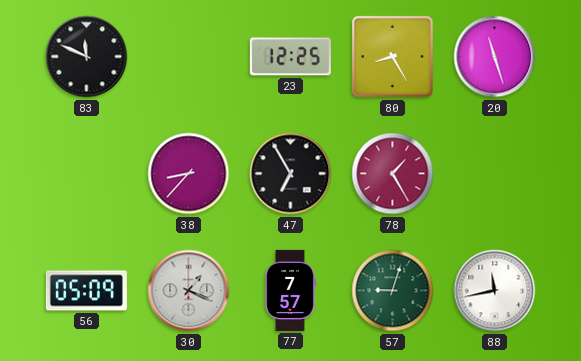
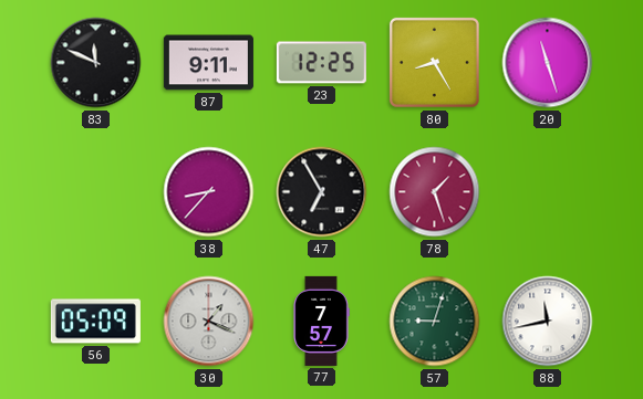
87: none -> 9:11
78: 1:25 -> 1:27
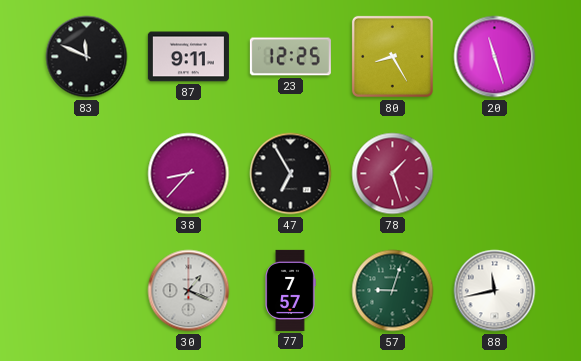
56: 05:09 -> none
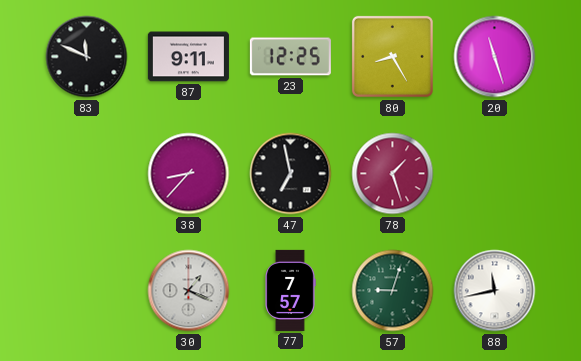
47: 6:55 -> 6:58
